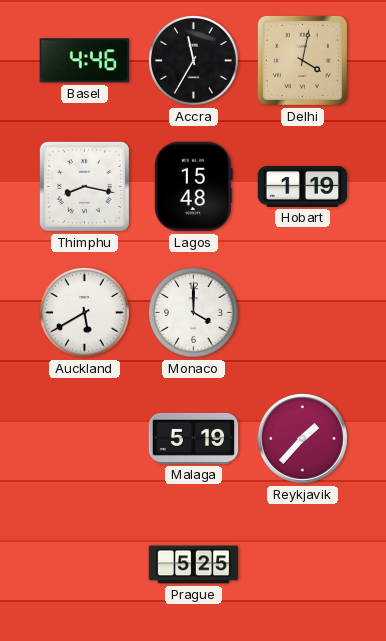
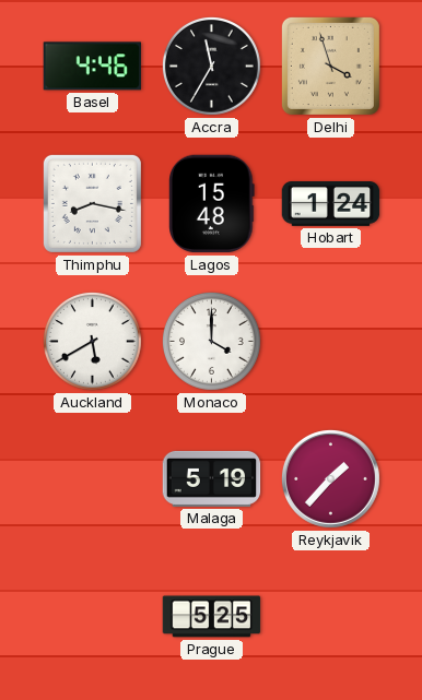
Delhi: 4:02 -> 3:57
Hobart: 1:19 -> 1:24
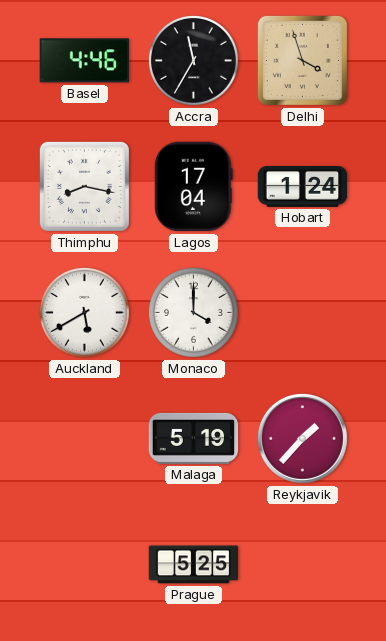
Lagos: 15:48 -> 17:04
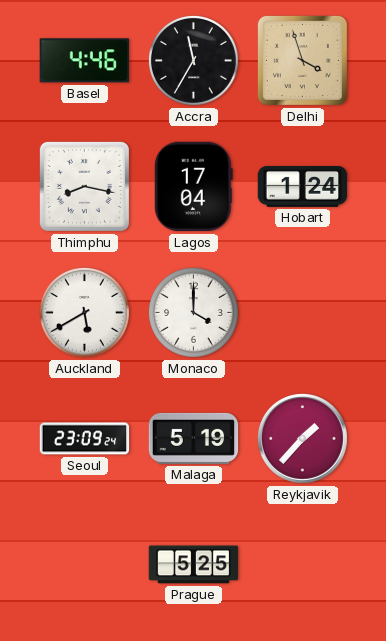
Seoul: none -> 23:09
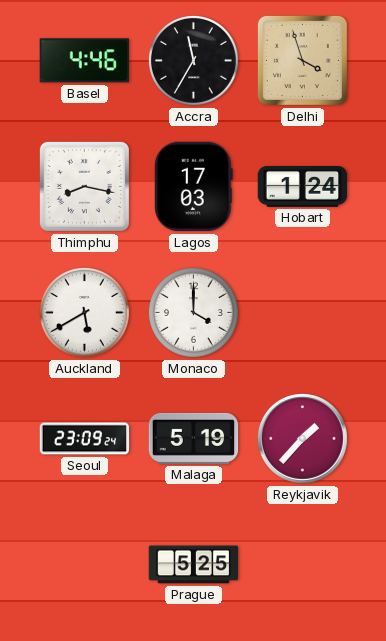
Lagos: 17:04 -> 17:03
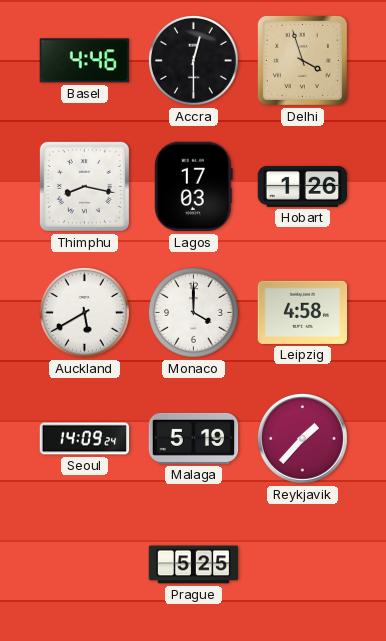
Accra: 11:35 -> 12:30
Hobart: 1:24 -> 1:26
Leipzig: none -> 4:58
Seoul: 23:09 -> 14:09
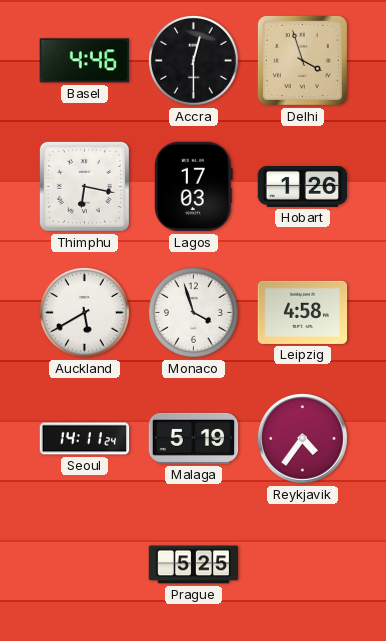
Thimphu: 8:17 -> 6:17
Monaco: 4:00 -> 3:57
Seoul: 14:09 -> 14:11
Reykjavik: 1:37 -> 4:36
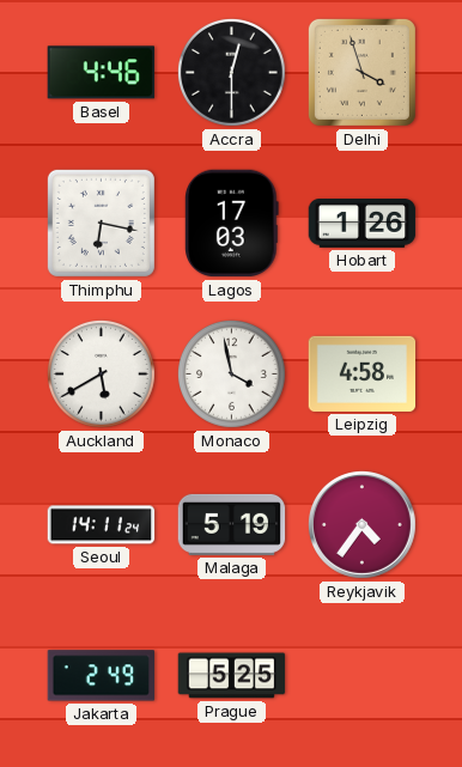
Monaco: 3:57 -> 3:58
Jakarta: none -> 2:49
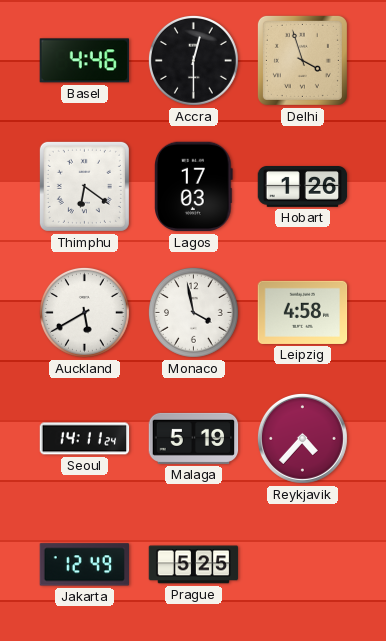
Thimphu: 6:17 -> 6:21
Reykjavik: 4:36 -> 4:37
Jakarta: 2:49 -> 12:49
